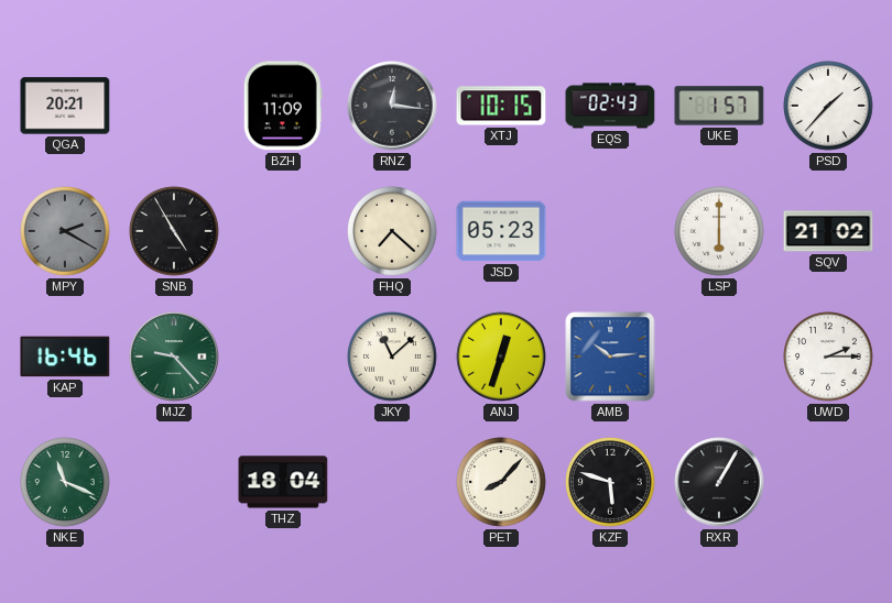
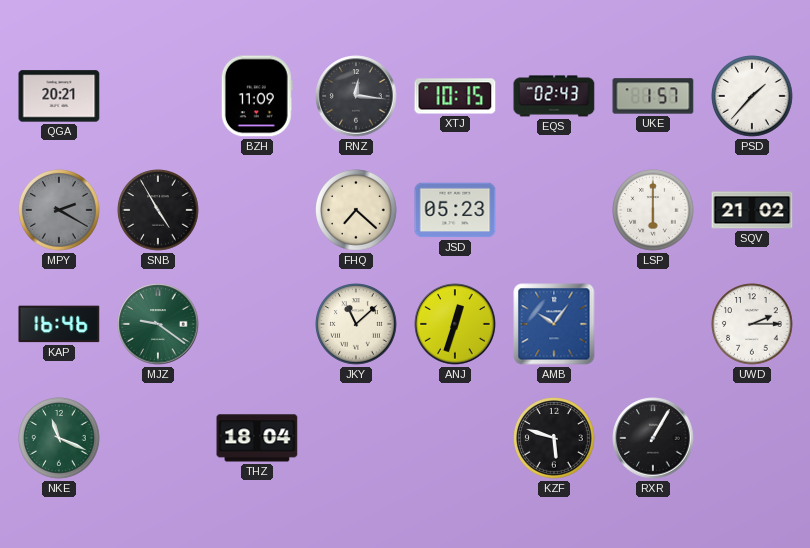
MJZ: 9:23 -> 9:21
AMB: 10:14 -> 10:06
PET: 8:07 -> none
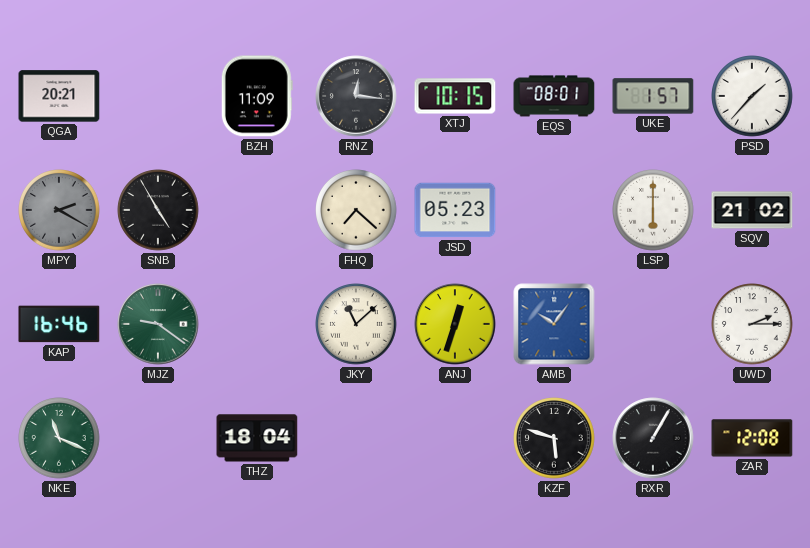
EQS: 02:43 -> 08:01
ZAR: none -> 12:08
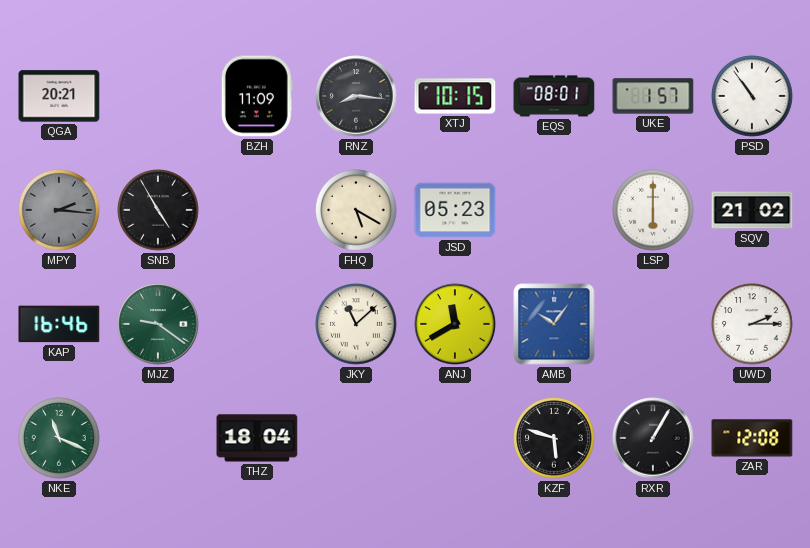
RNZ: 12:16 -> 8:16
PSD: 1:37 -> 10:54
MPY: 2:20 -> 2:16
FHQ: 7:22 -> 5:20
ANJ: 12:33 -> 11:40
